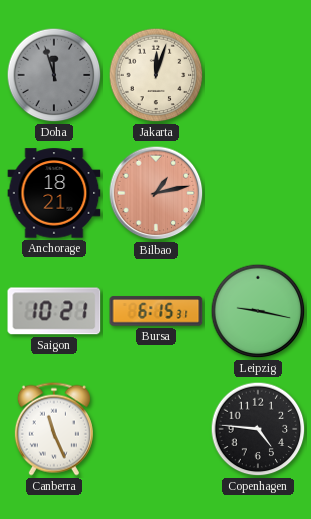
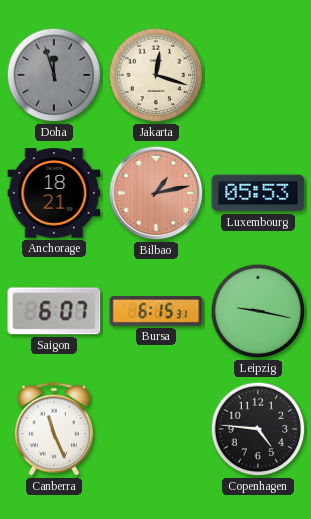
Jakarta: 12:03 -> 12:18
Luxembourg: none -> 05:53
Saigon: 10:21 -> 6:07
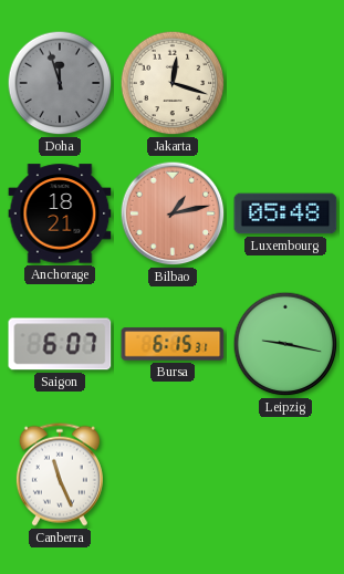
Luxembourg: 05:53 -> 05:48
Copenhagen: 4:46 -> none
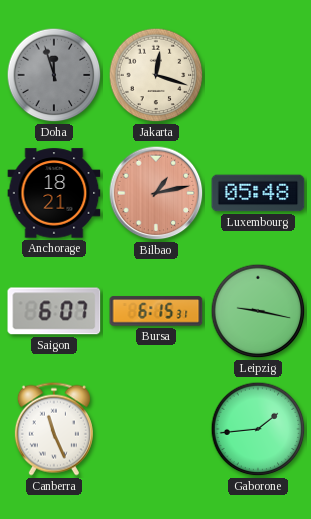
Gaborone: none -> 1:44
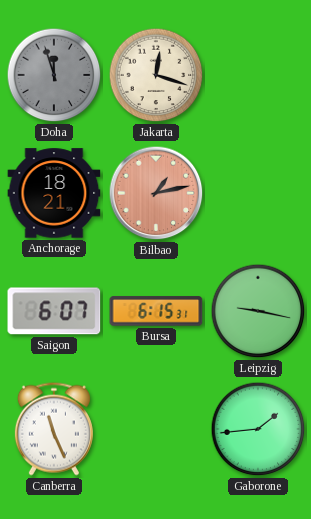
Luxembourg: 05:48 -> none
